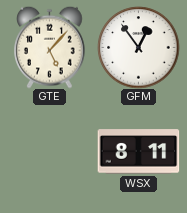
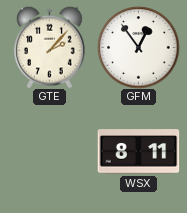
GTE: 5:07 -> 2:07
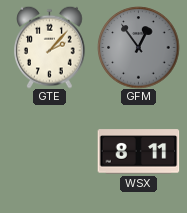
GFM dial: white -> grey
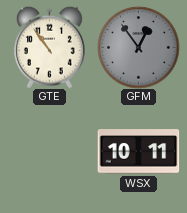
GTE: 2:07 -> 10:54
WSX: 8:11 -> 10:11
